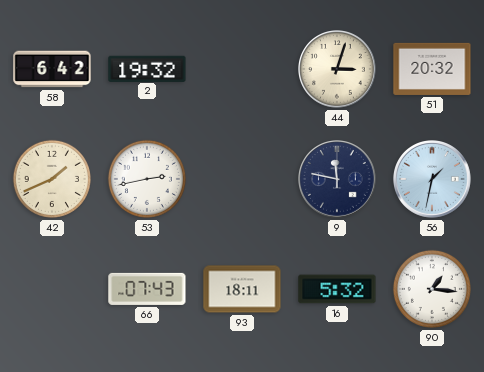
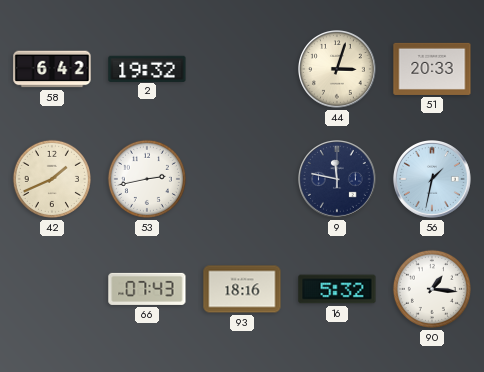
51: 20:32 -> 20:33
93: 18:11 -> 18:16
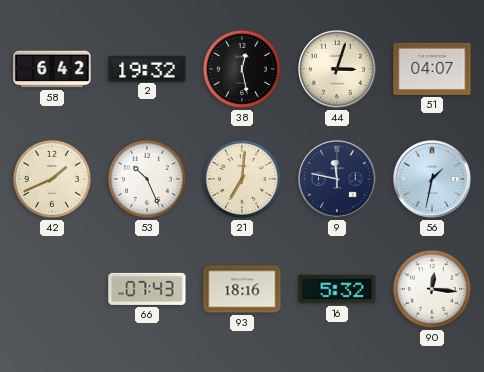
38: none -> 12:28
51: 20:33 -> 04:07
53: 2:43 -> 10:26
21: none -> 7:01
90: 1:16 -> 12:16
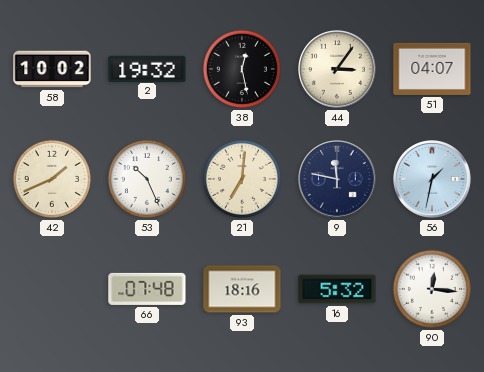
58: 6:42 -> 10:02
44: 3:03 -> 3:06
66: 07:43 -> 07:48
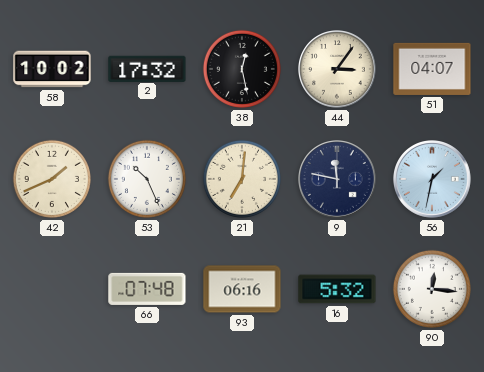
2: 19:32 -> 17:32
93: 18:16 -> 06:16
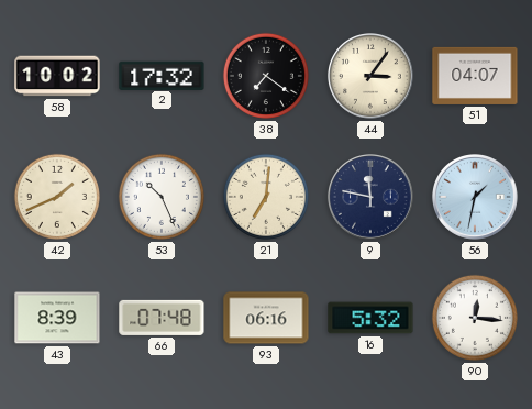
38: 12:28 -> 7:21
43: none -> 8:39
